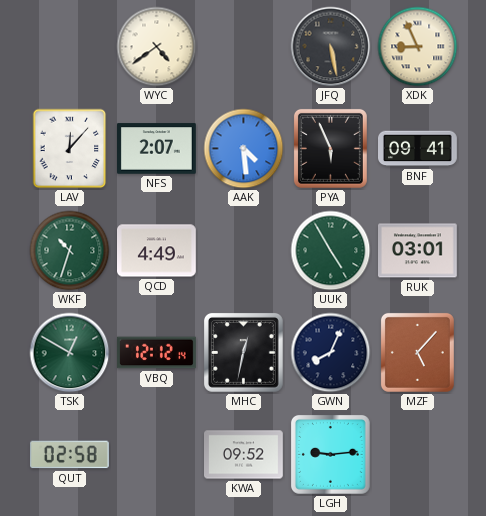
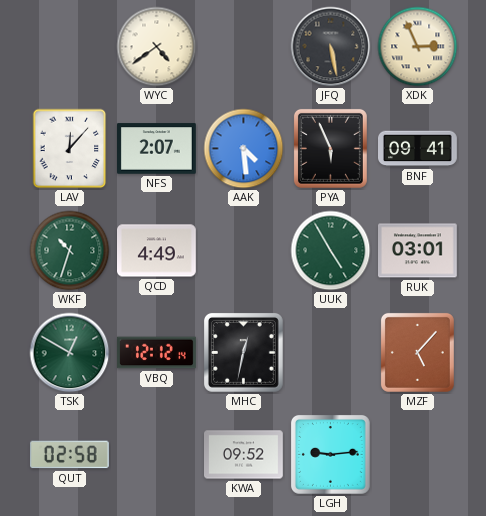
XDK: 8:56 -> 2:56
GWN: 8:04 -> none
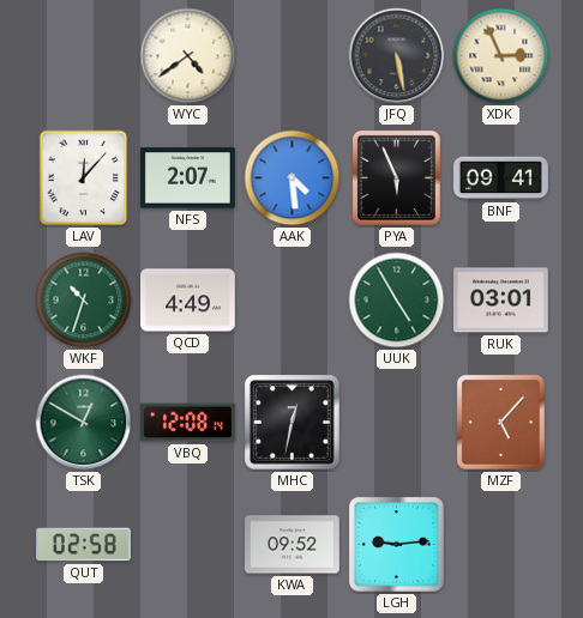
VBQ: 12:12 -> 12:08
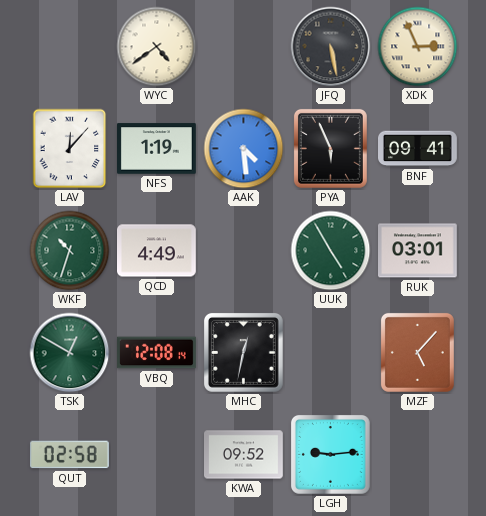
NFS: 2:07 -> 1:19
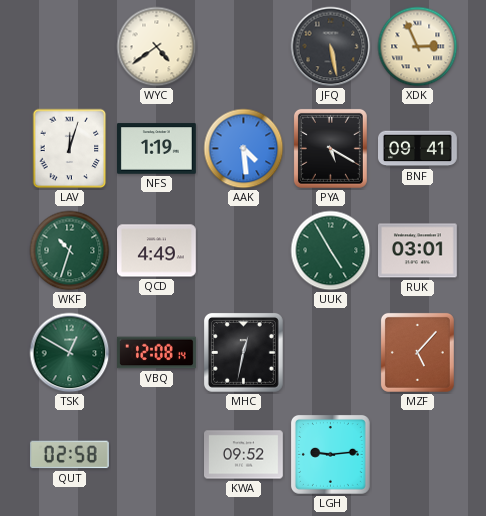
LAV: 12:07 -> 12:03
PYA: 5:56 -> 5:20
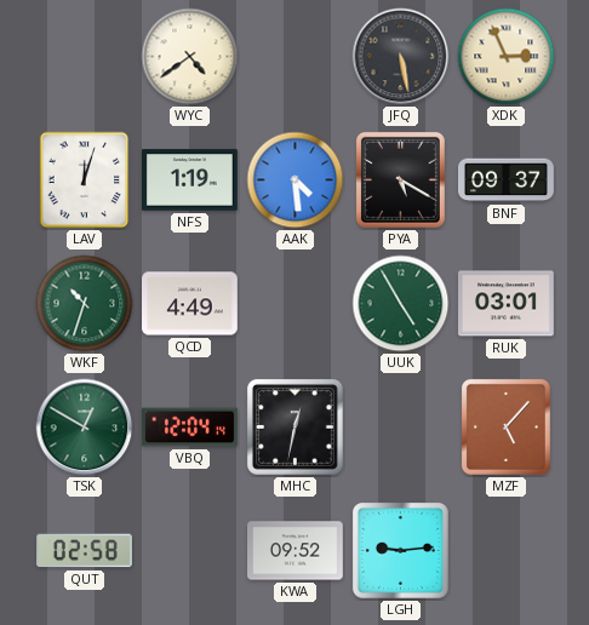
BNF: 09:41 -> 09:37
VBQ: 12:08 -> 12:04
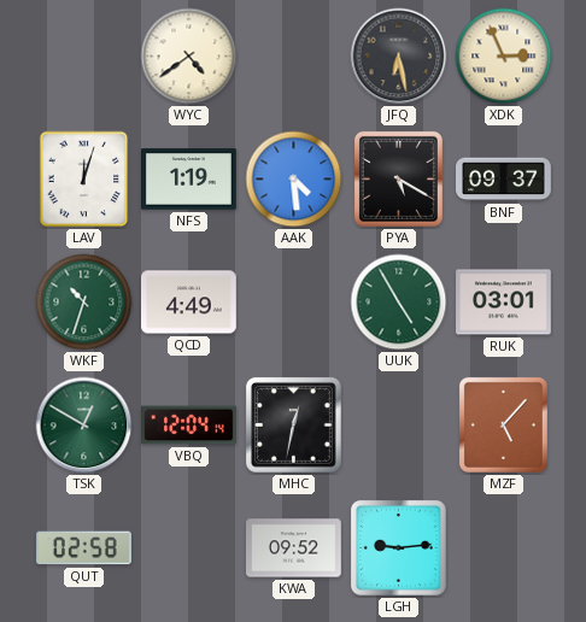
JFQ: 5:28 -> 6:28
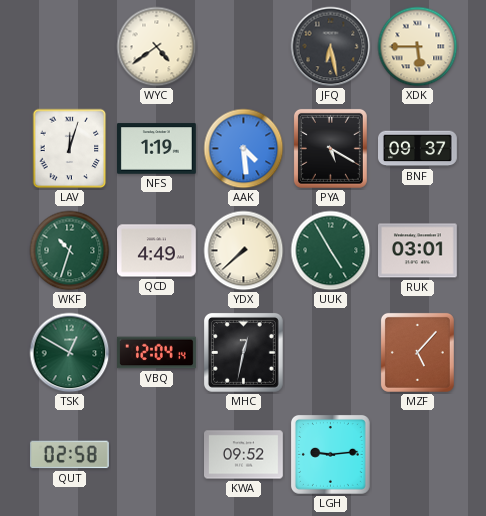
XDK: 2:56 -> 5:45
YDX: none -> 7:38
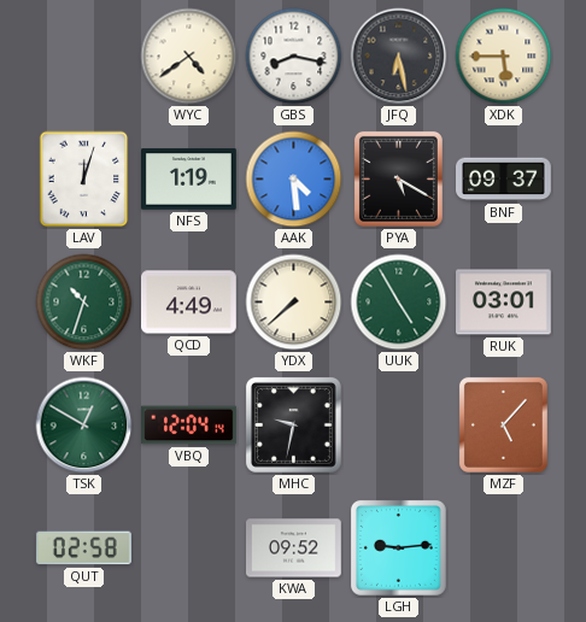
GBS: none -> 8:17
MHC: 12:32 -> 9:32
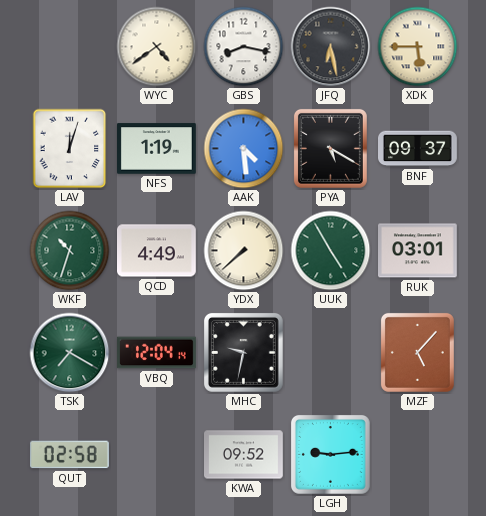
TSK: 12:50 -> 7:20
